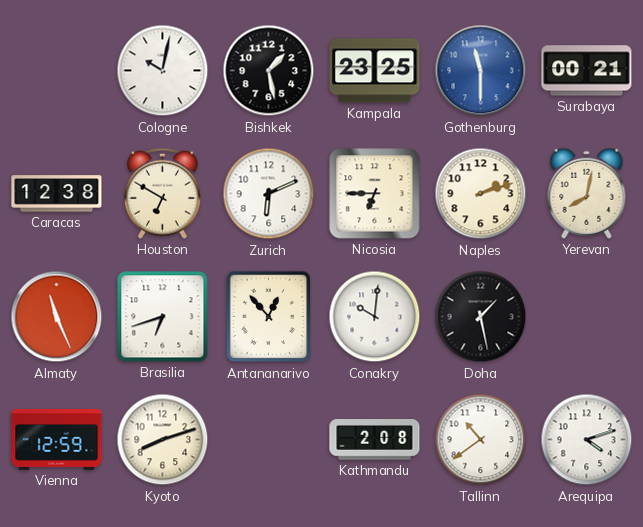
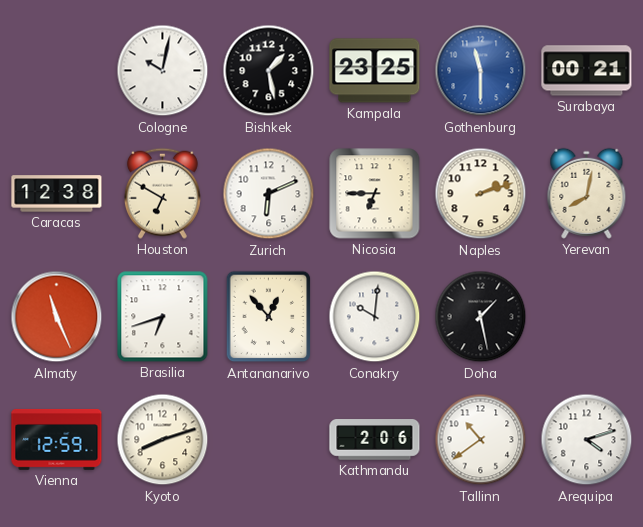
Kathmandu: 2:08 -> 2:06
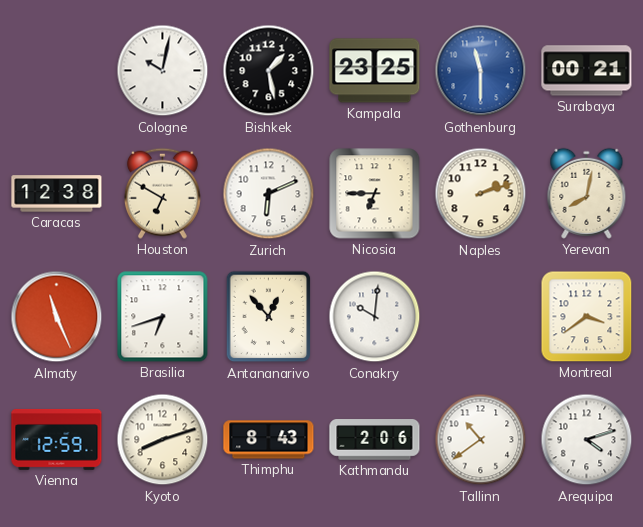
Doha: 1:28 -> none
Montreal: none -> 3:39
Thimphu: none -> 8:43
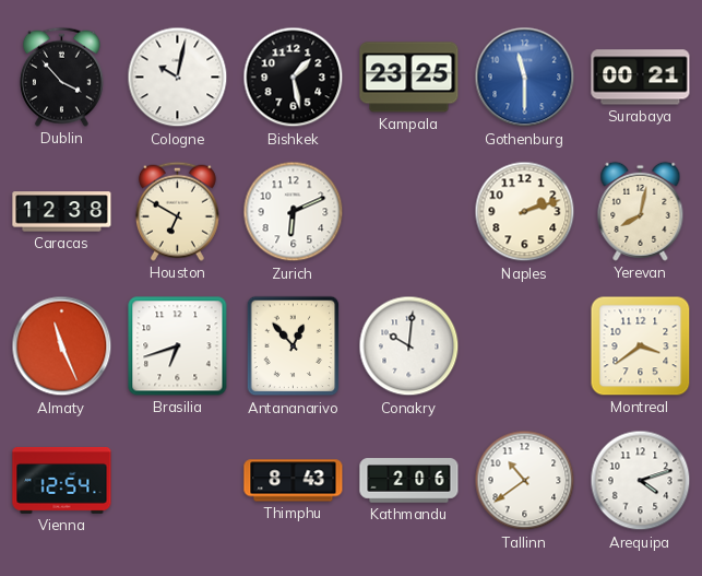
Dublin: none -> 3:53
Nicosia: 6:45 -> none
Vienna: 12:59 -> 12:54
Kyoto: 8:12 -> none
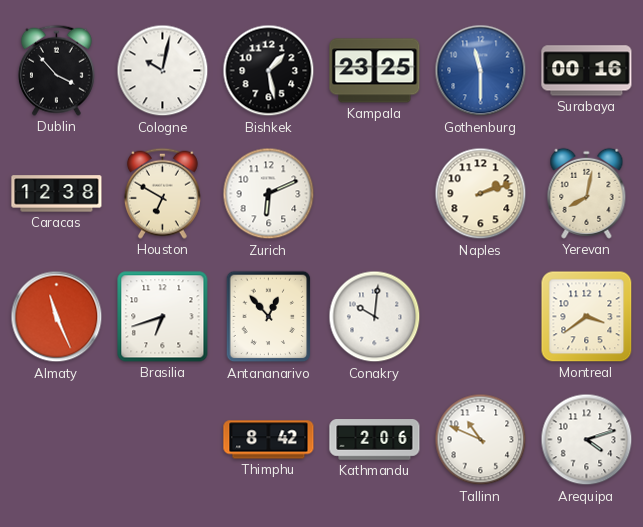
Surabaya: 00:21 -> 00:16
Vienna: 12:54 -> none
Thimphu: 8:43 -> 8:42
Tallinn: 10:39 -> 10:49
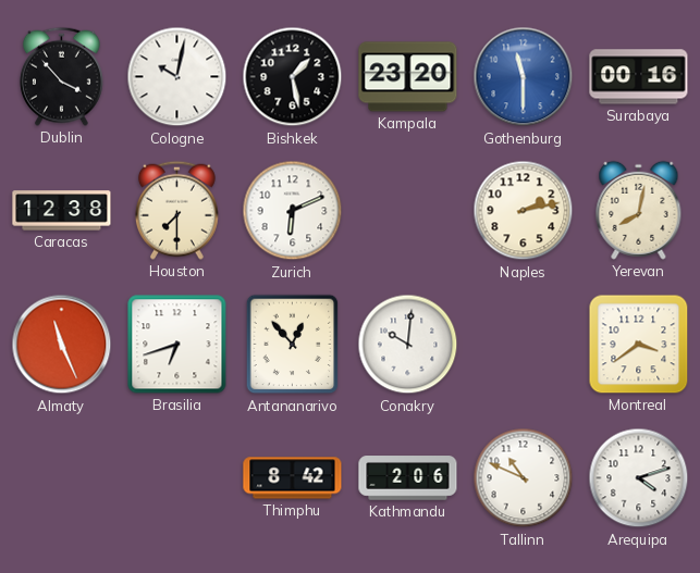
Kampala: 23:25 -> 23:20
Houston: 6:50 -> 7:30
Naples: 2:12 -> 2:13
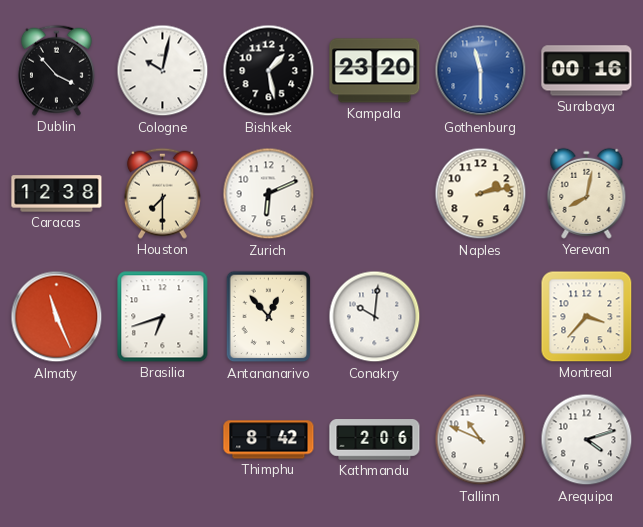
Montreal: 3:39 -> 3:37
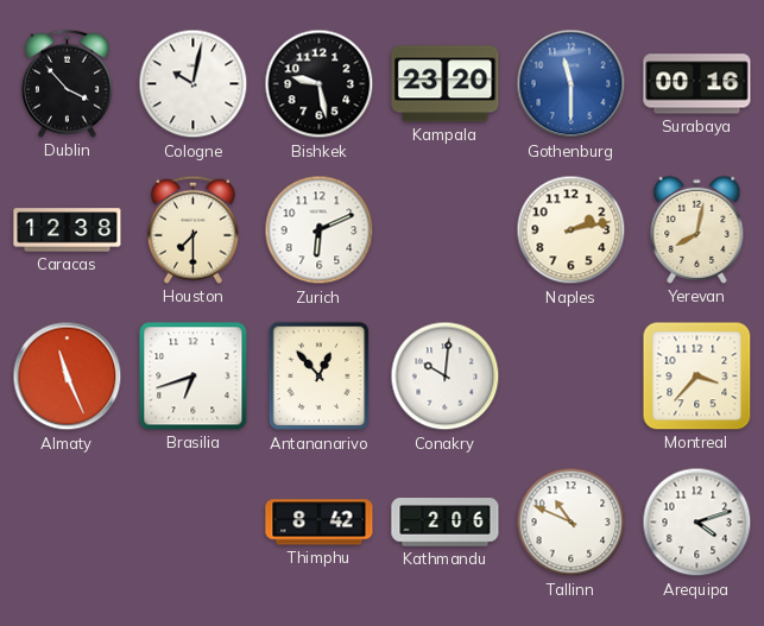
Bishkek: 1:28 -> 9:28
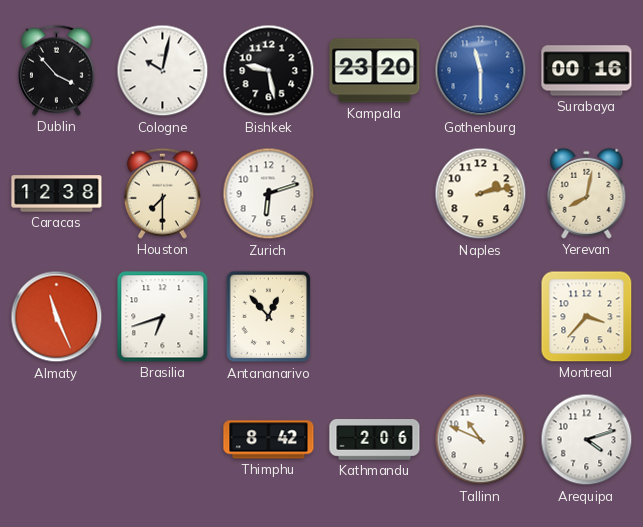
Zurich: 6:11 -> 6:12
Conakry: 10:01 -> none
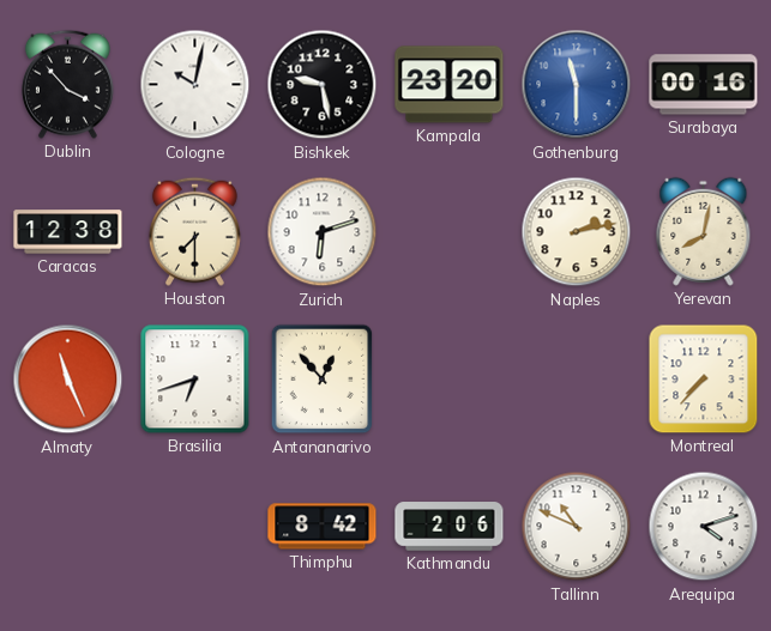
Montreal: 3:37 -> 7:37
